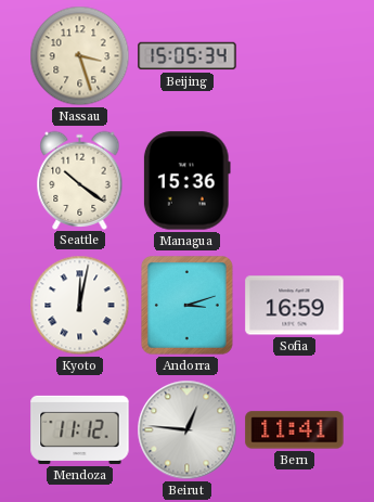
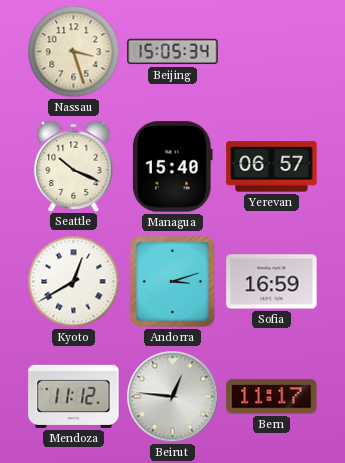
Seattle: 10:21 -> 10:19
Managua: 15:36 -> 15:40
Yerevan: none -> 06:57
Kyoto: 12:02 -> 12:40
Bern: 11:41 -> 11:17
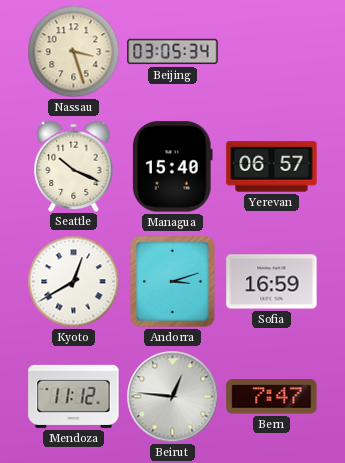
Beijing: 15:05 -> 03:05
Bern: 11:17 -> 7:47
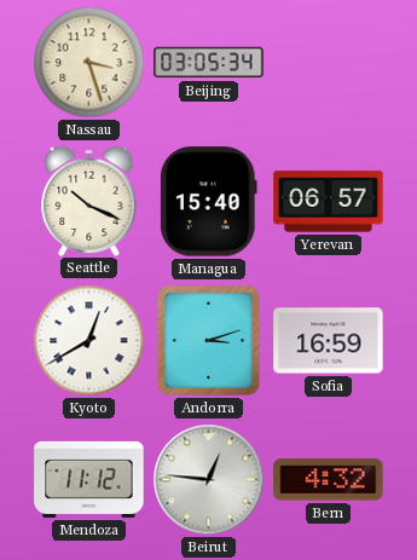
Bern: 7:47 -> 4:32
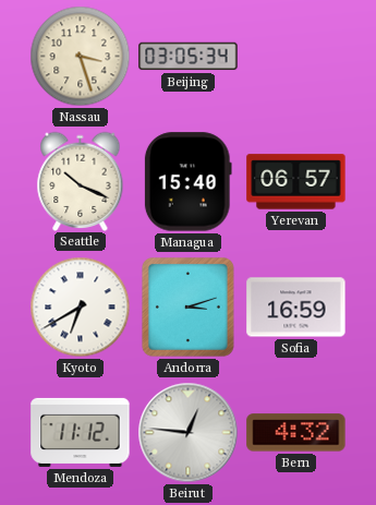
Kyoto: 12:40 -> 6:40
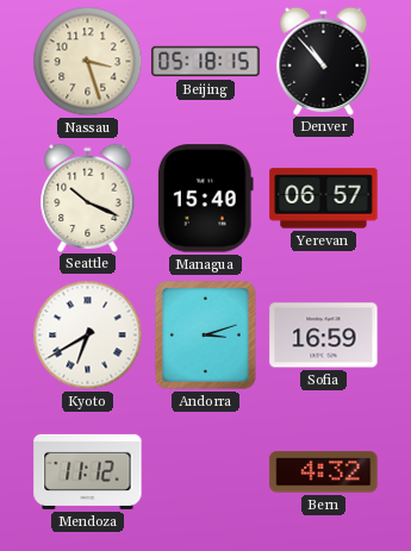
Beijing: 03:05 -> 05:18
Denver: none -> 10:53
Beirut: 12:46 -> none
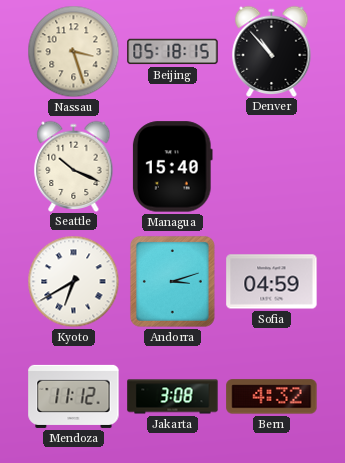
Yerevan: 06:57 -> none
Sofia: 16:59 -> 04:59
Jakarta: none -> 3:08
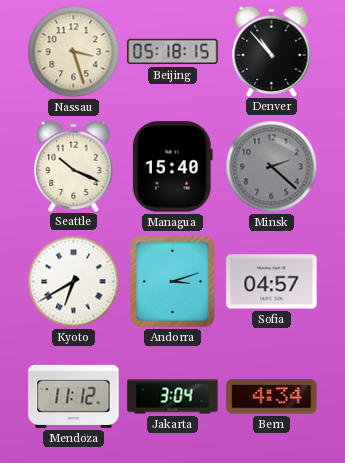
Minsk: none -> 2:22
Sofia: 04:59 -> 04:57
Jakarta: 3:08 -> 3:04
Bern: 4:32 -> 4:34
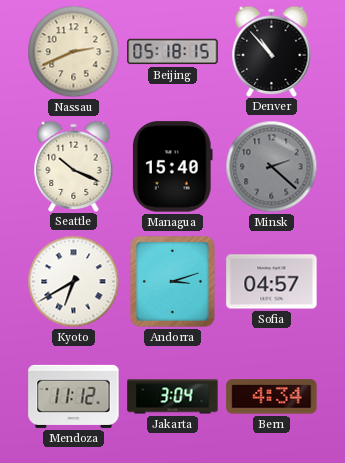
Nassau: 3:27 -> 2:41
